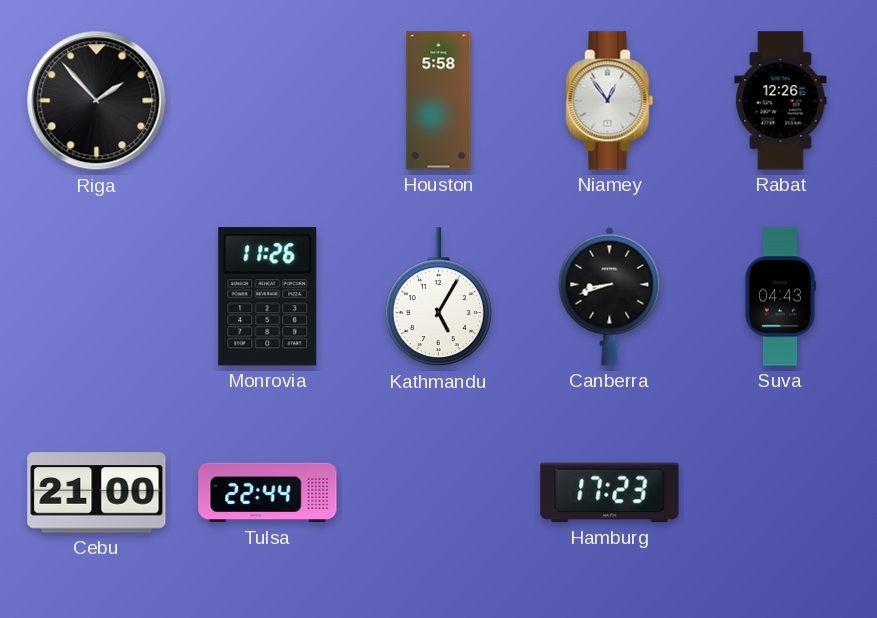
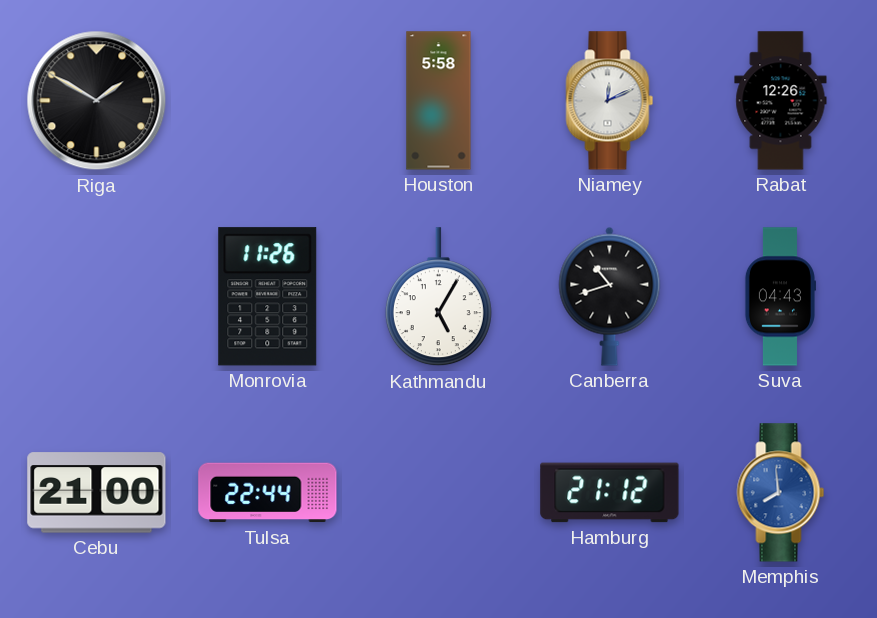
Riga: 1:53 -> 1:50
Niamey: 12:54 -> 12:11
Canberra: 8:42 -> 10:42
Hamburg: 17:23 -> 21:12
Memphis: none -> 7:59
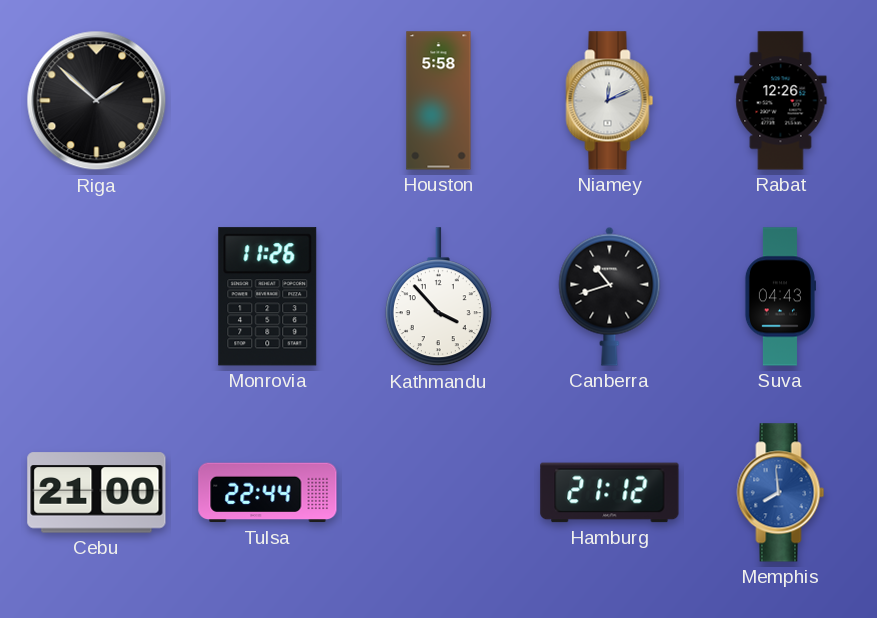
Riga: 1:50 -> 1:52
Kathmandu: 5:05 -> 3:53
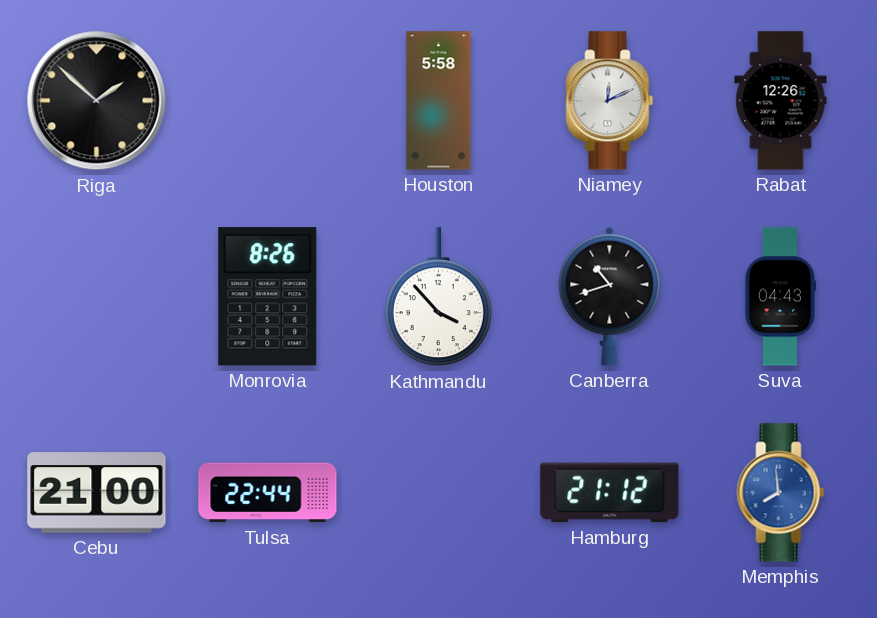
Monrovia: 11:26 -> 8:26
